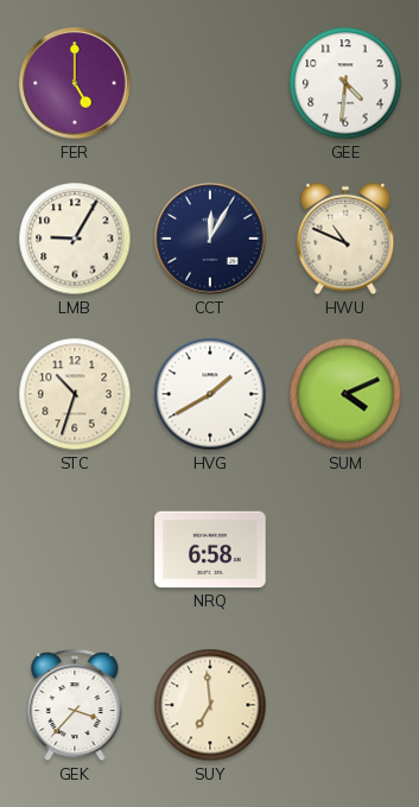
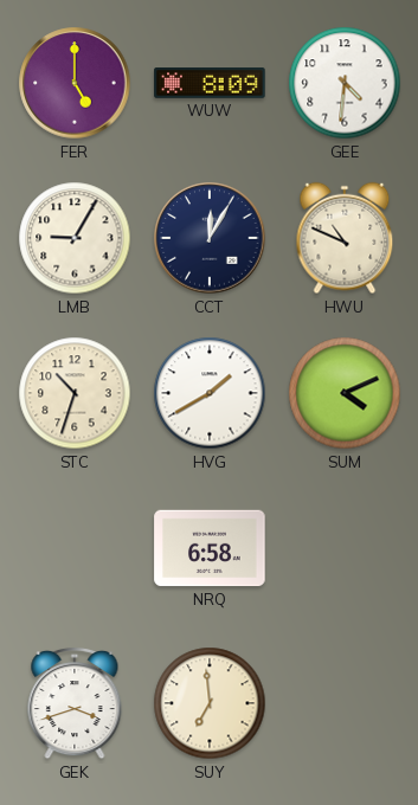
WUW: none -> 8:09
GEK: 3:37 -> 3:42
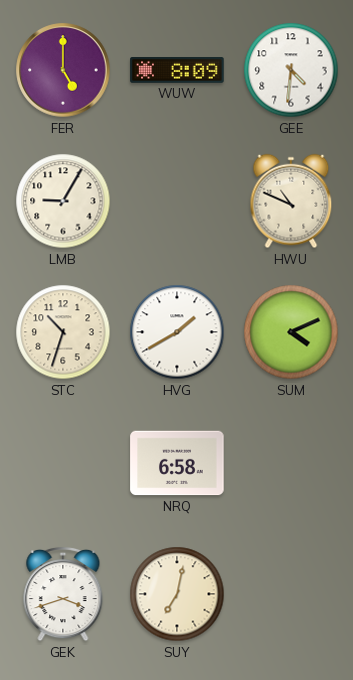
CCT: 12:05 -> none
SUY: 6:59 -> 7:02
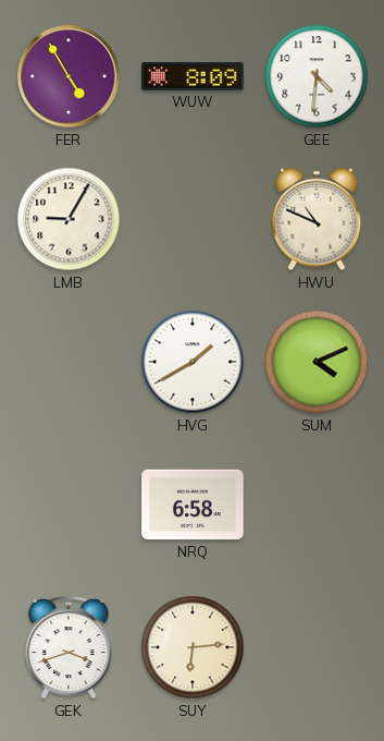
FER: 5:00 -> 4:55
STC: 10:33 -> none
SUY: 7:02 -> 6:14
